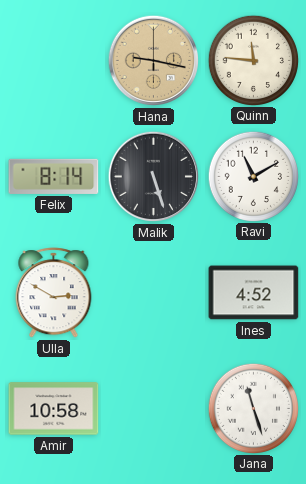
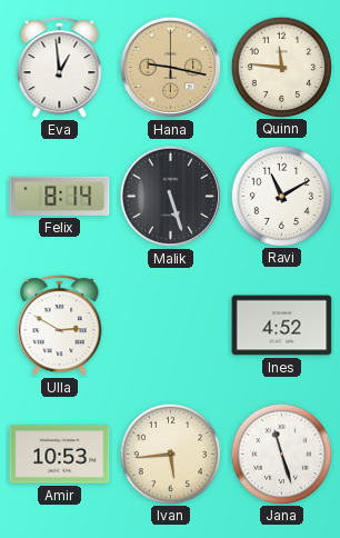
Eva: none -> 12:59
Amir: 10:58 -> 10:53
Ivan: none -> 5:44
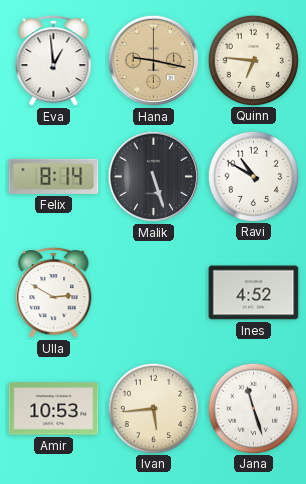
Quinn: 11:46 -> 6:46
Ravi: 11:10 -> 10:50
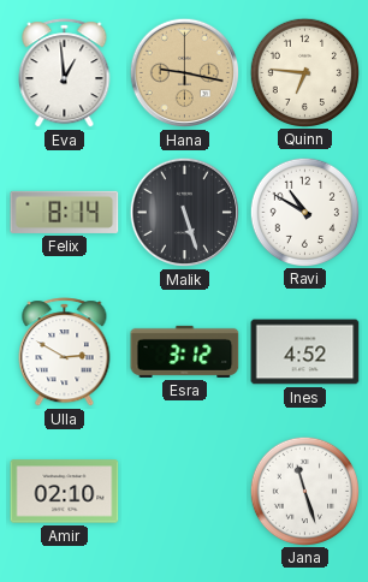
Esra: none -> 3:12
Amir: 10:53 -> 02:10
Ivan: 5:44 -> none
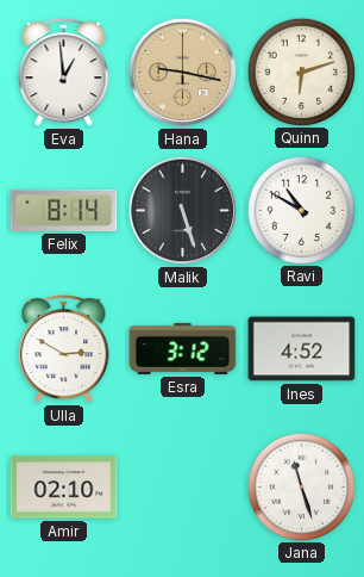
Quinn: 6:46 -> 6:12
